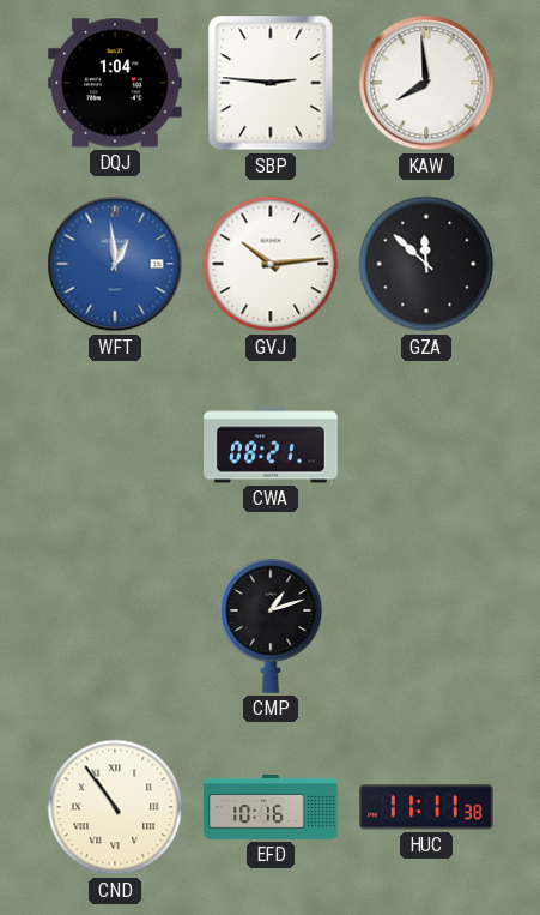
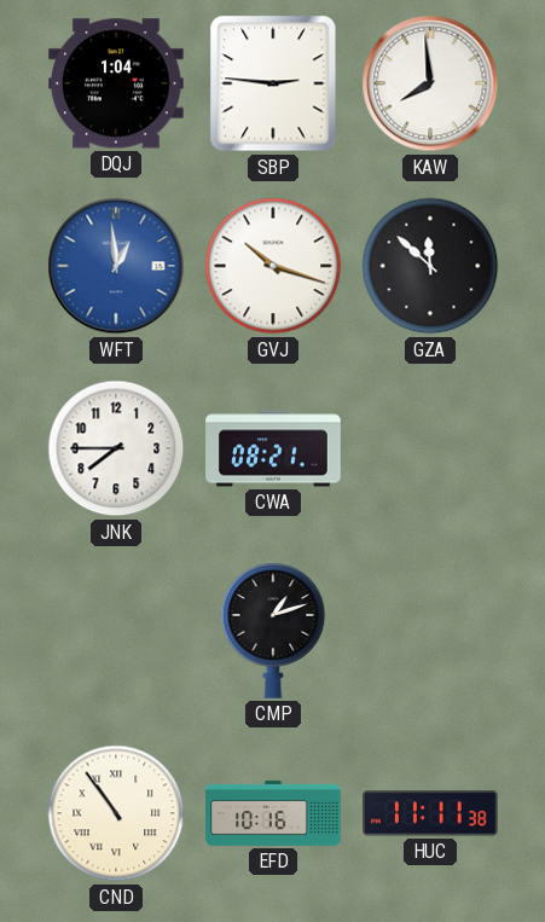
GVJ: 10:14 -> 10:18
JNK: none -> 7:45
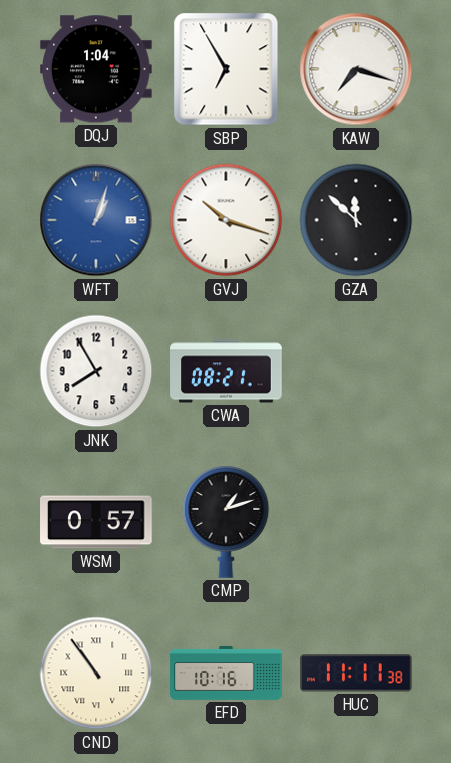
SBP: 2:46 -> 6:55
KAW: 7:59 -> 7:18
WFT: 12:59 -> 1:03
JNK: 7:45 -> 7:55
WSM: none -> 0:57
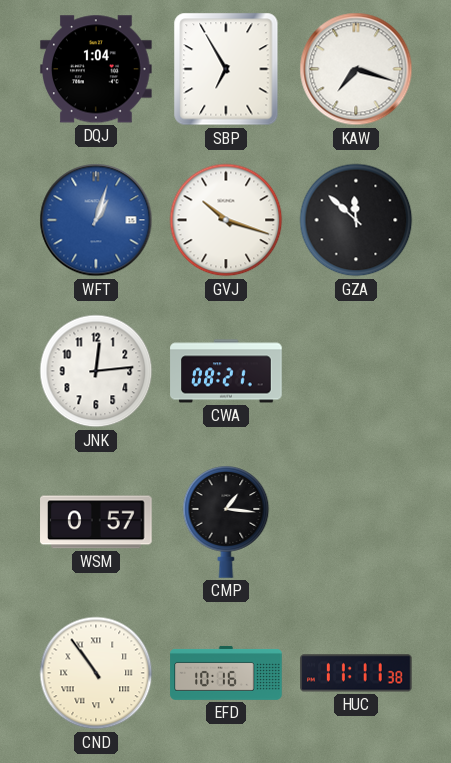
JNK: 7:55 -> 12:14
CMP: 1:12 -> 1:16
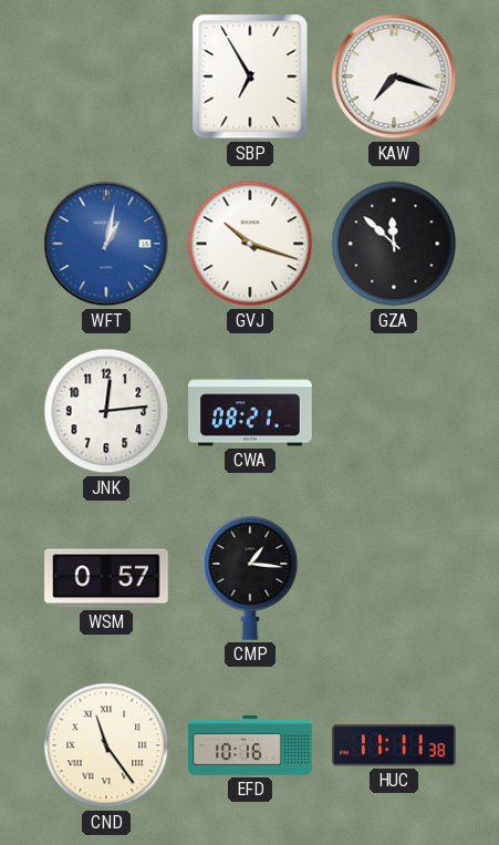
DQJ: 1:04 -> none
WFT: 1:03 -> 1:02
CND: 10:54 -> 11:24
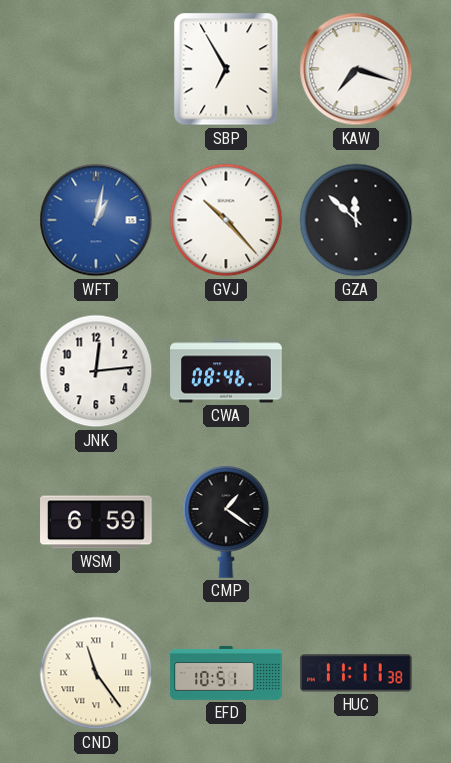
GVJ: 10:18 -> 10:23
CWA: 08:21 -> 08:46
WSM: 0:57 -> 6:59
CMP: 1:16 -> 1:21
EFD: 10:16 -> 10:51
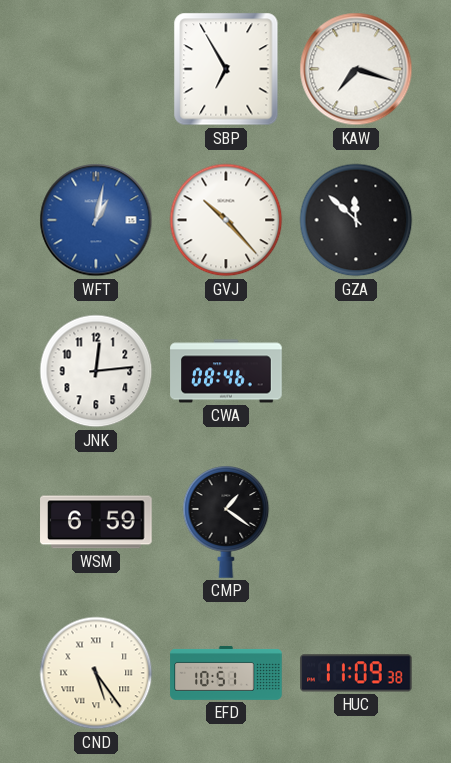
CND: 11:24 -> 5:24
HUC: 11:11 -> 11:09
